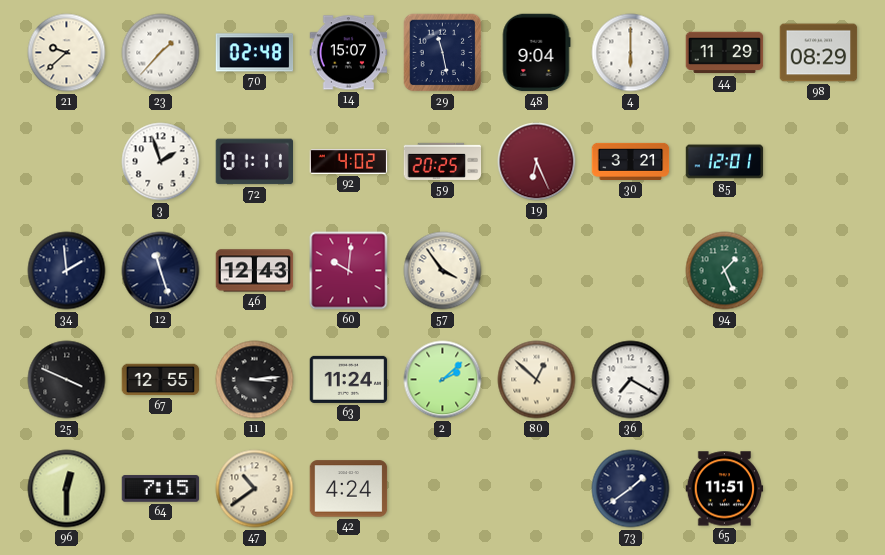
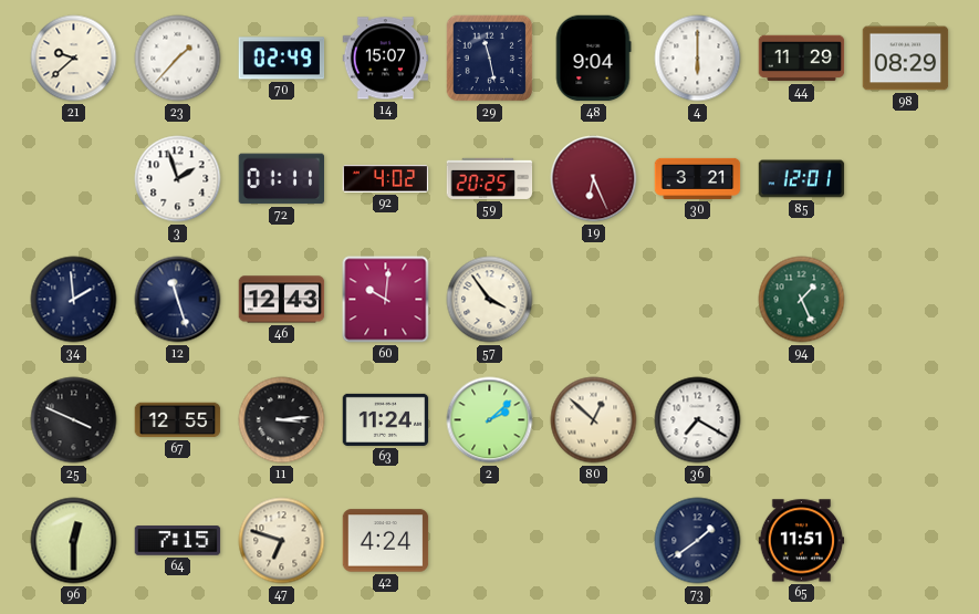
70: 02:48 -> 02:49
47: 10:39 -> 6:48
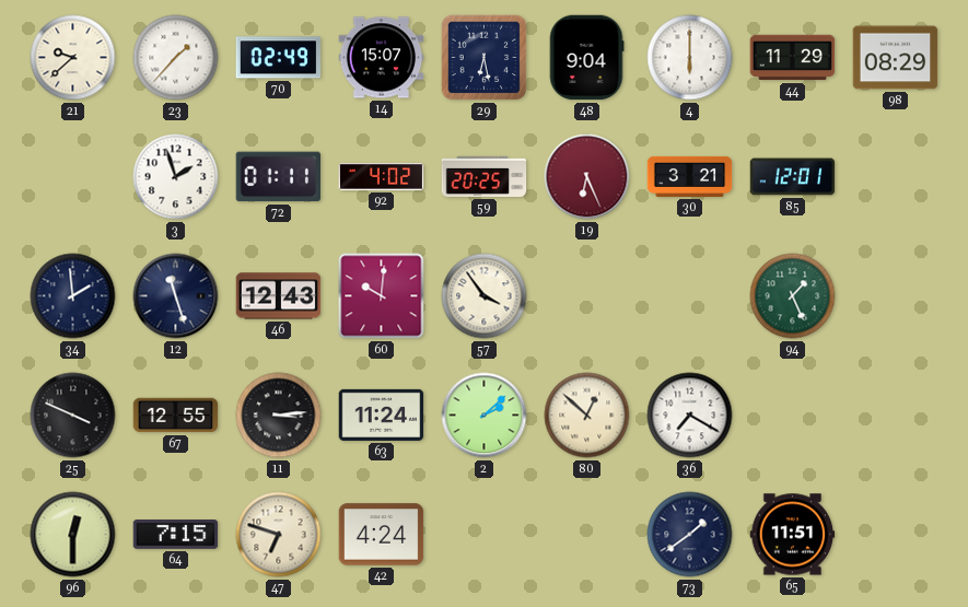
29: 11:28 -> 6:28
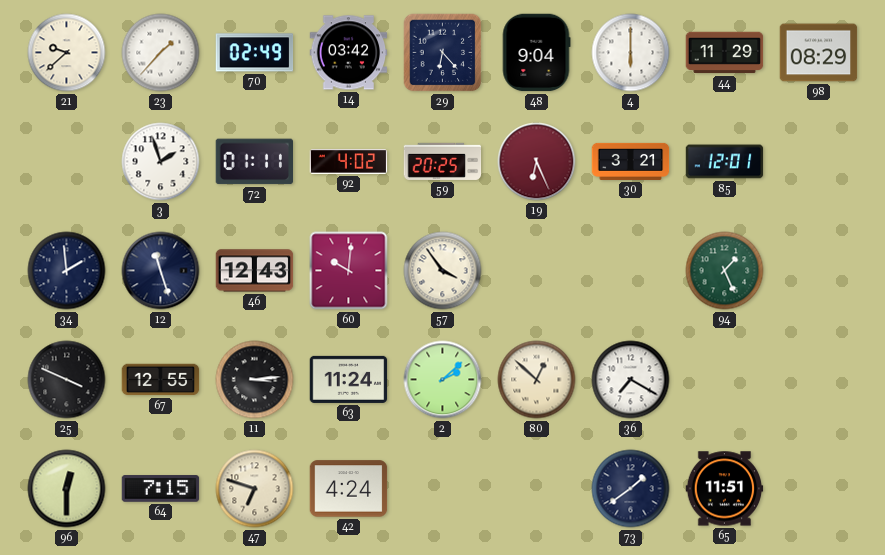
14: 15:07 -> 03:42
29: 6:28 -> 6:23
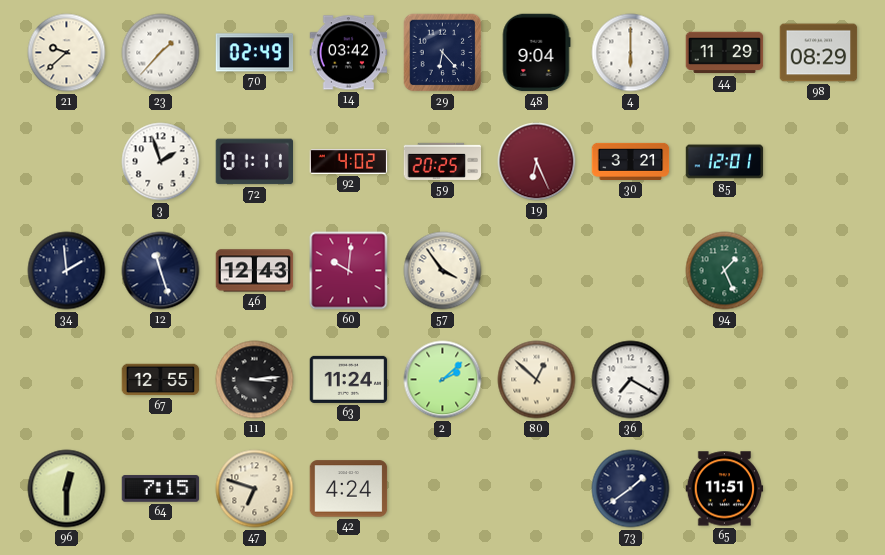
25: 3:49 -> none
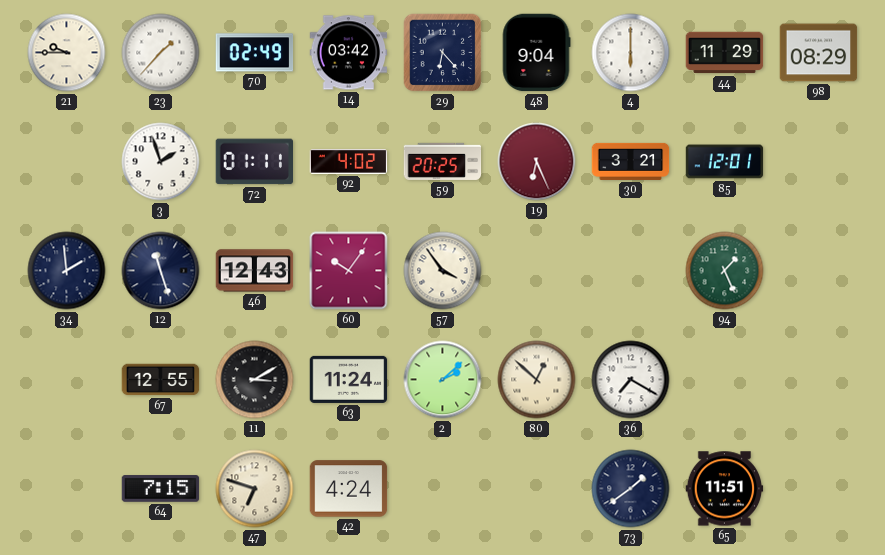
21: 9:38 -> 9:45
60: 10:01 -> 10:06
11: 3:14 -> 3:10
96: 12:30 -> none
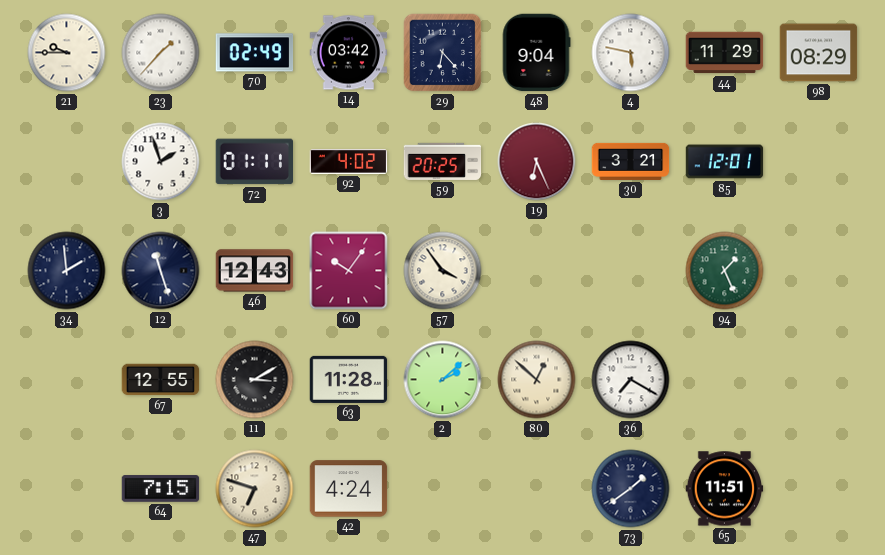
4: 6:00 -> 5:47
63: 11:24 -> 11:28
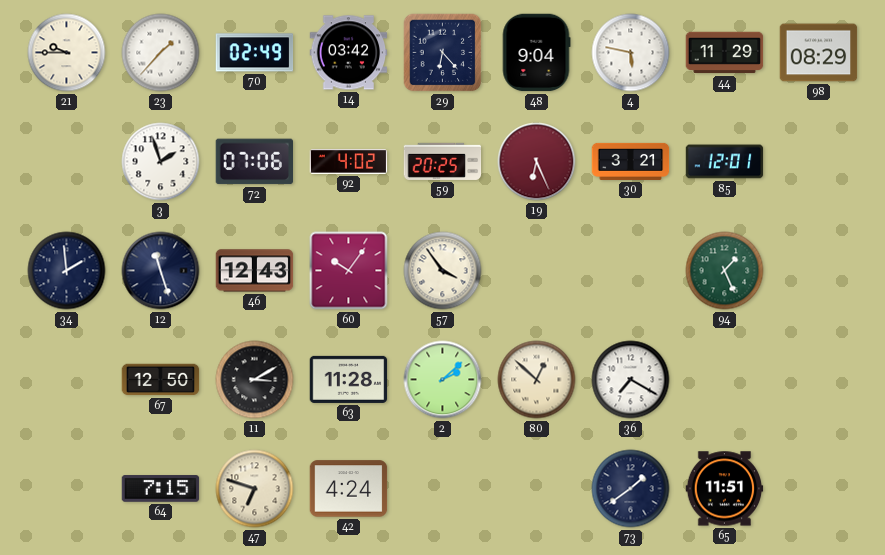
72: 01:11 -> 07:06
67: 12:55 -> 12:50
